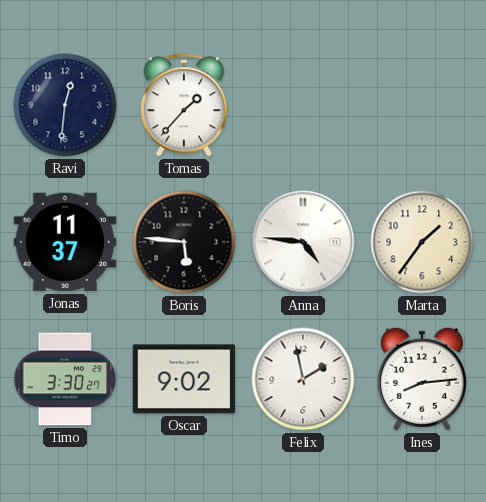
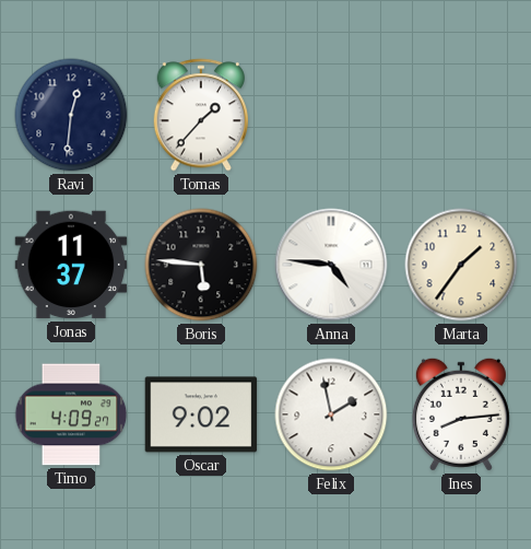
Timo: 3:30 -> 4:09
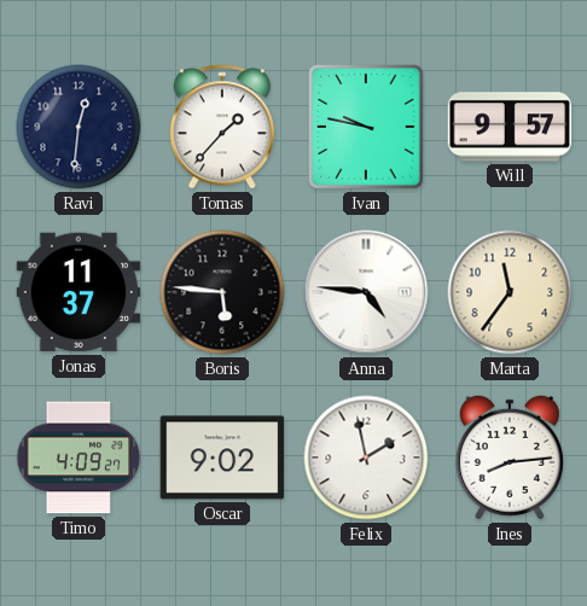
Ivan: none -> 9:47
Will: none -> 9:57
Marta: 1:36 -> 11:36
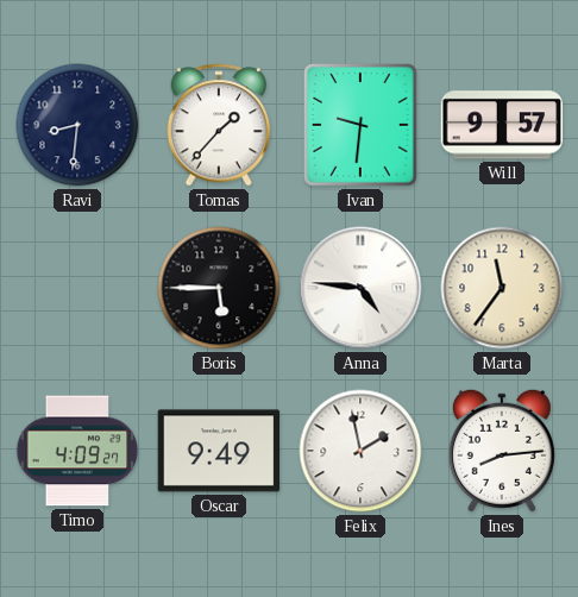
Ravi: 12:31 -> 8:31
Ivan: 9:47 -> 9:31
Jonas: 11:37 -> none
Boris: 5:46 -> 5:45
Oscar: 9:02 -> 9:49
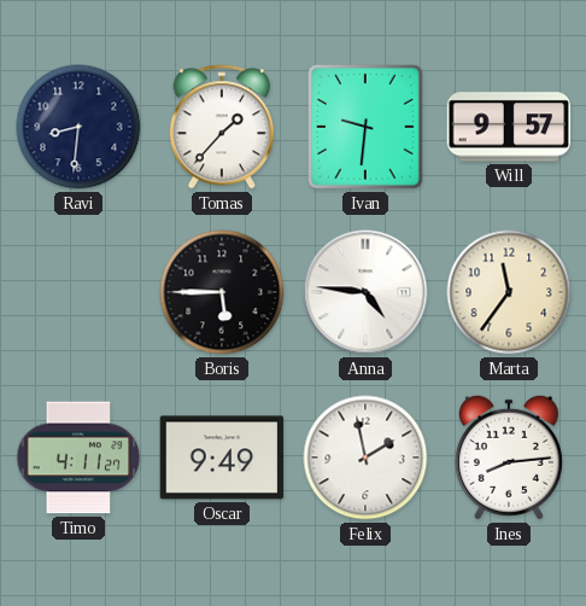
Timo: 4:09 -> 4:11
